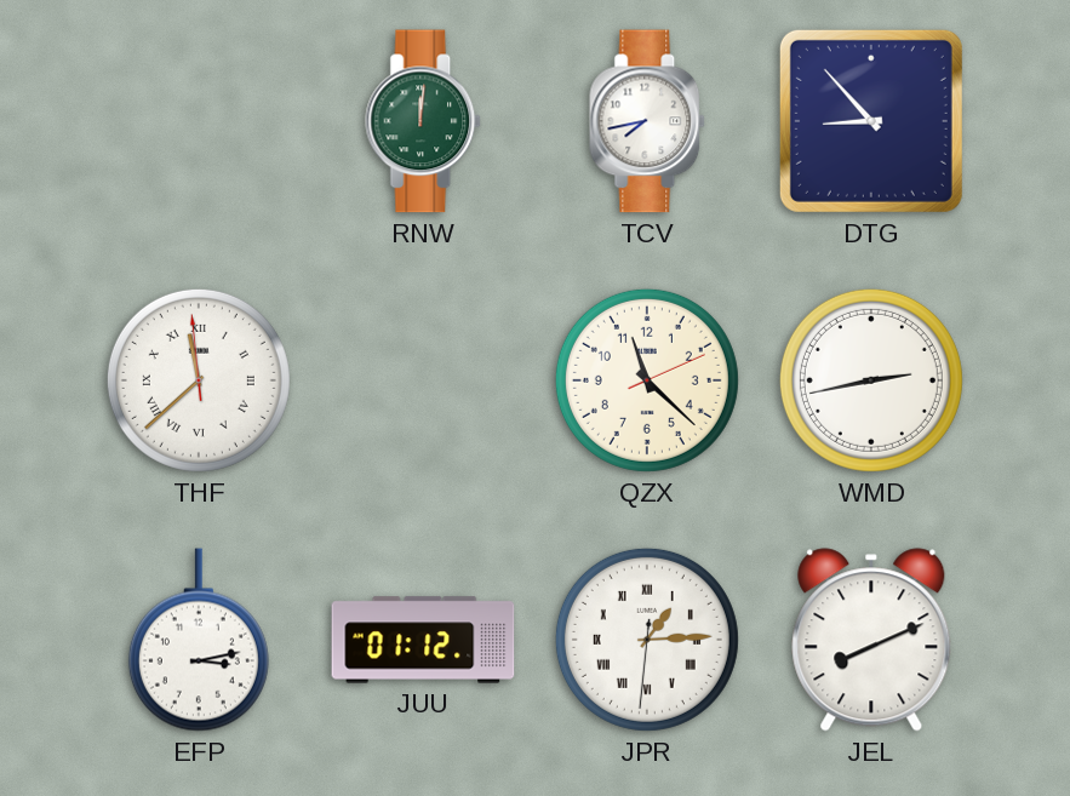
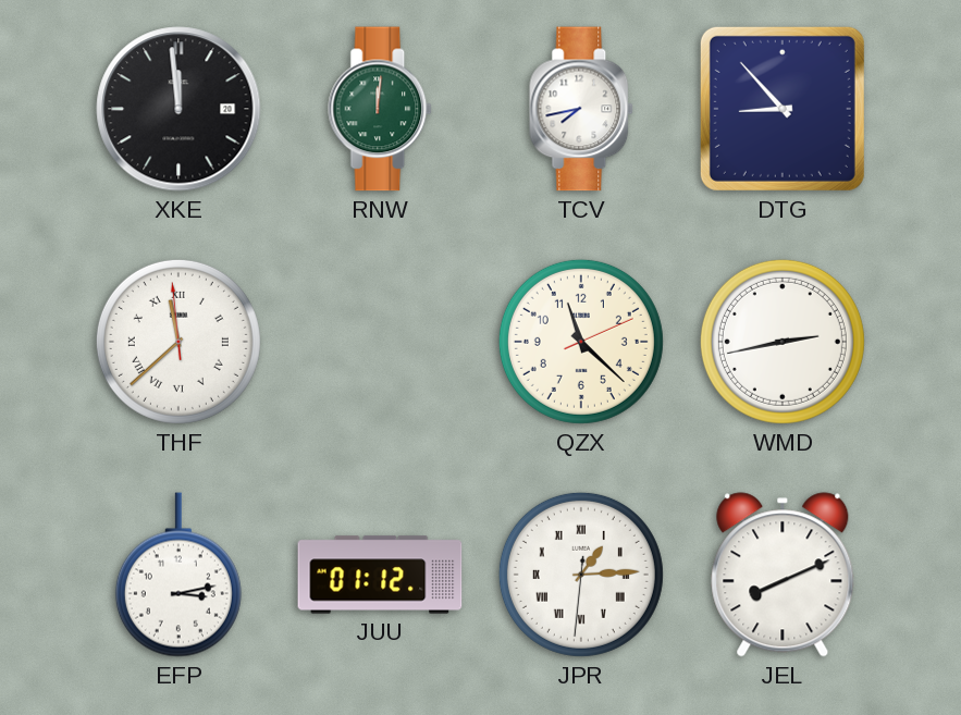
XKE: none -> 11:59
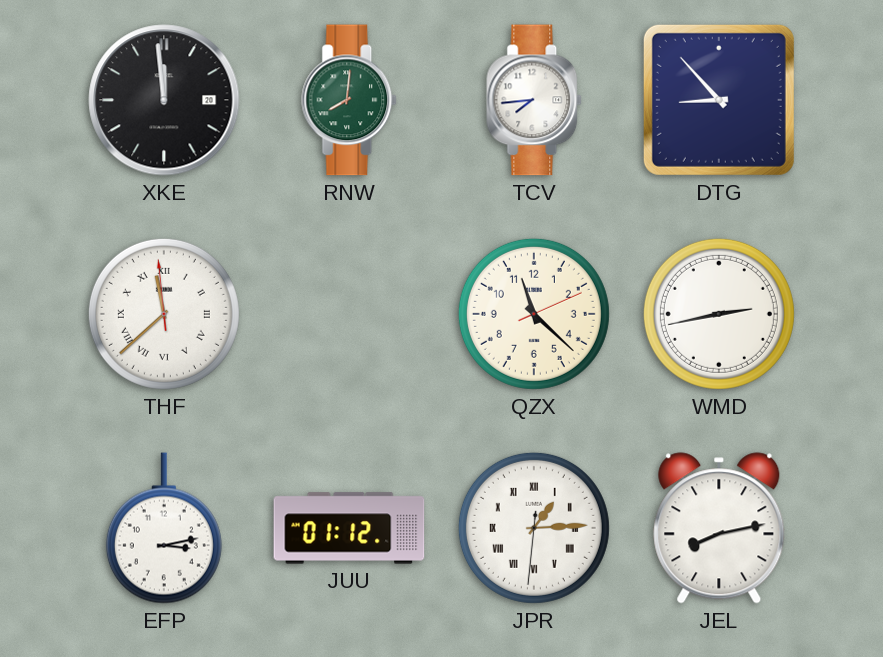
RNW: 12:01 -> 8:01
TCV: 7:43 -> 7:44
JEL: 8:11 -> 8:13
